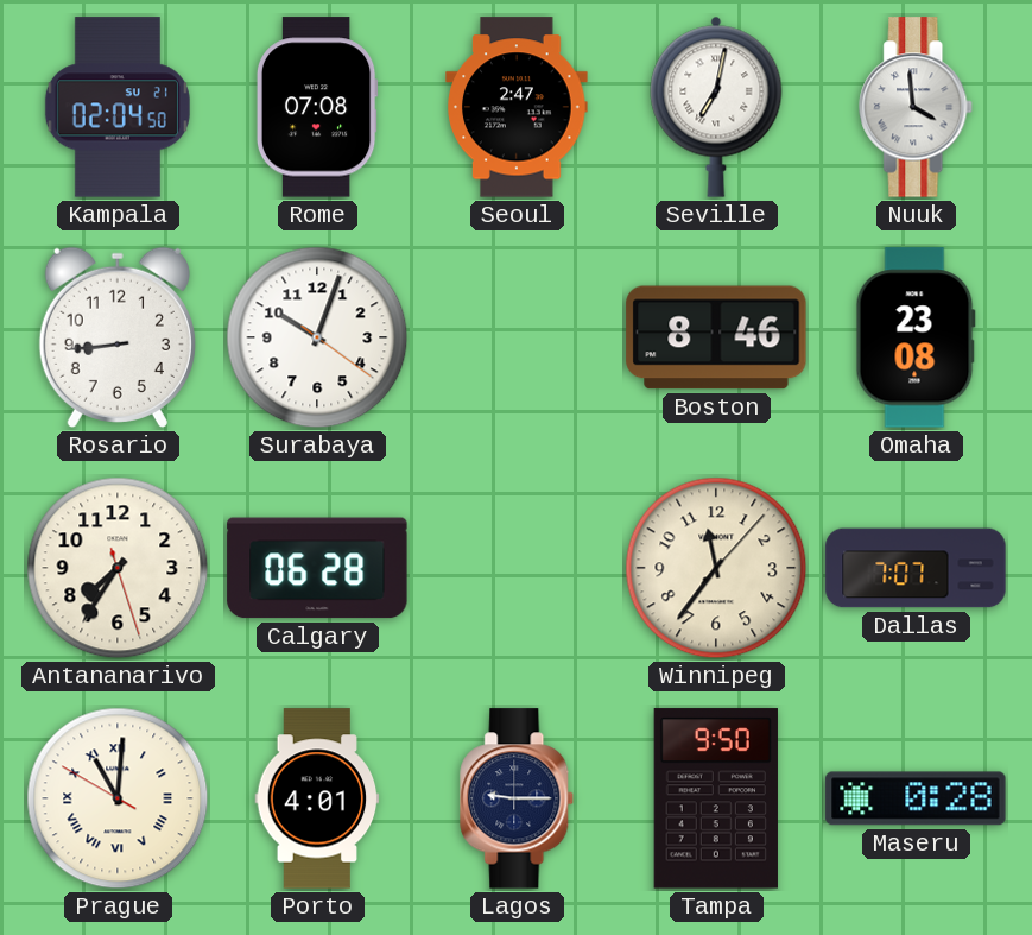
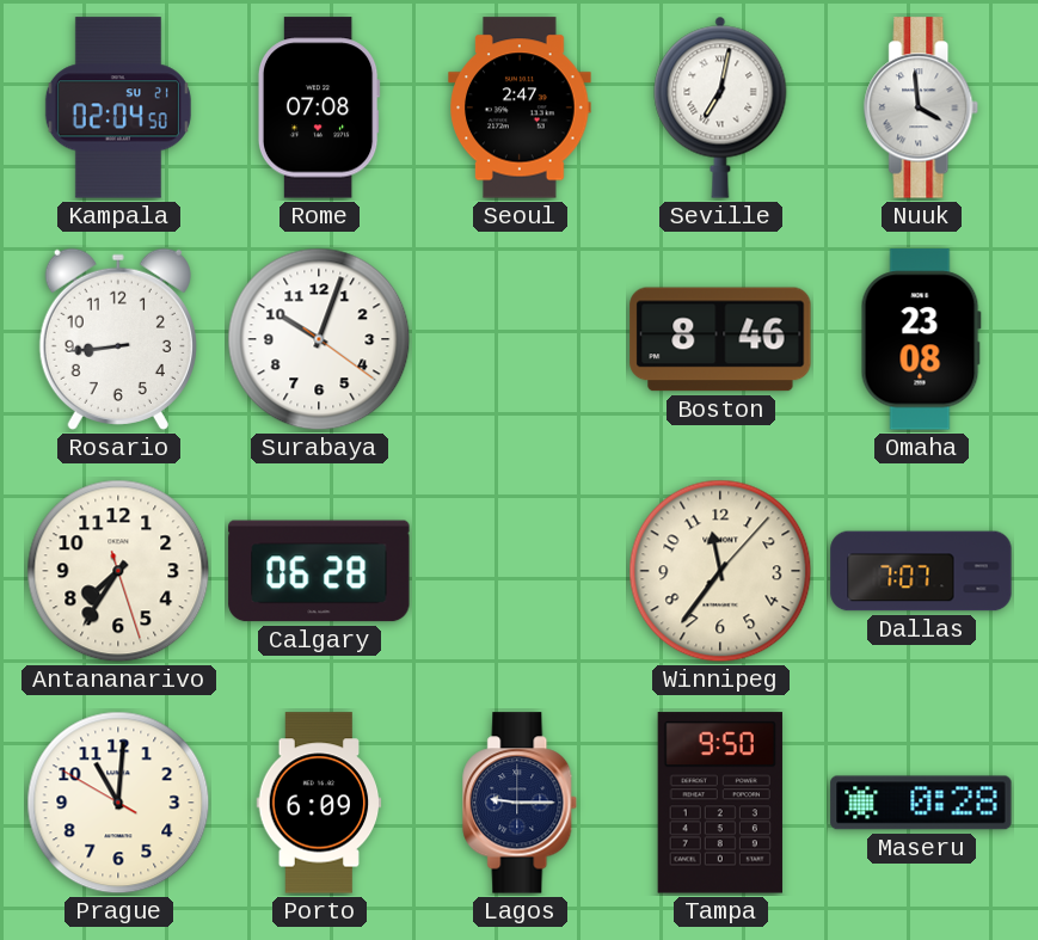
Prague numerals: Roman -> Arabic
Porto: 4:01 -> 6:09
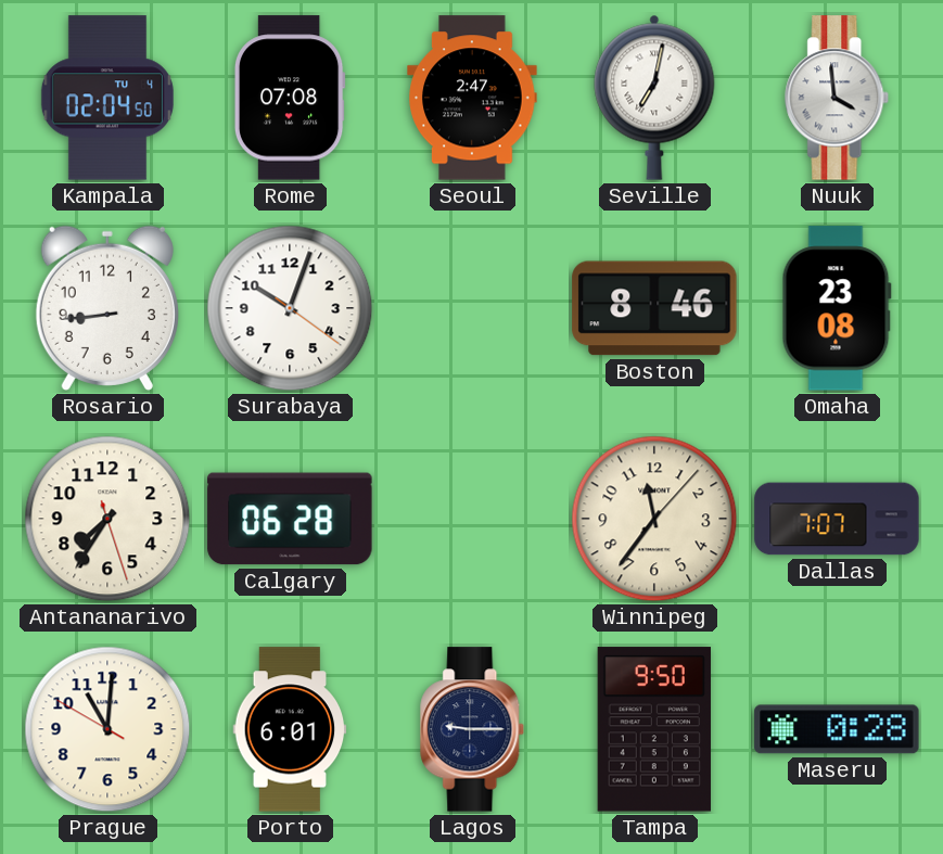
Kampala date: SU 21 -> TU 4
Porto: 6:09 -> 6:01
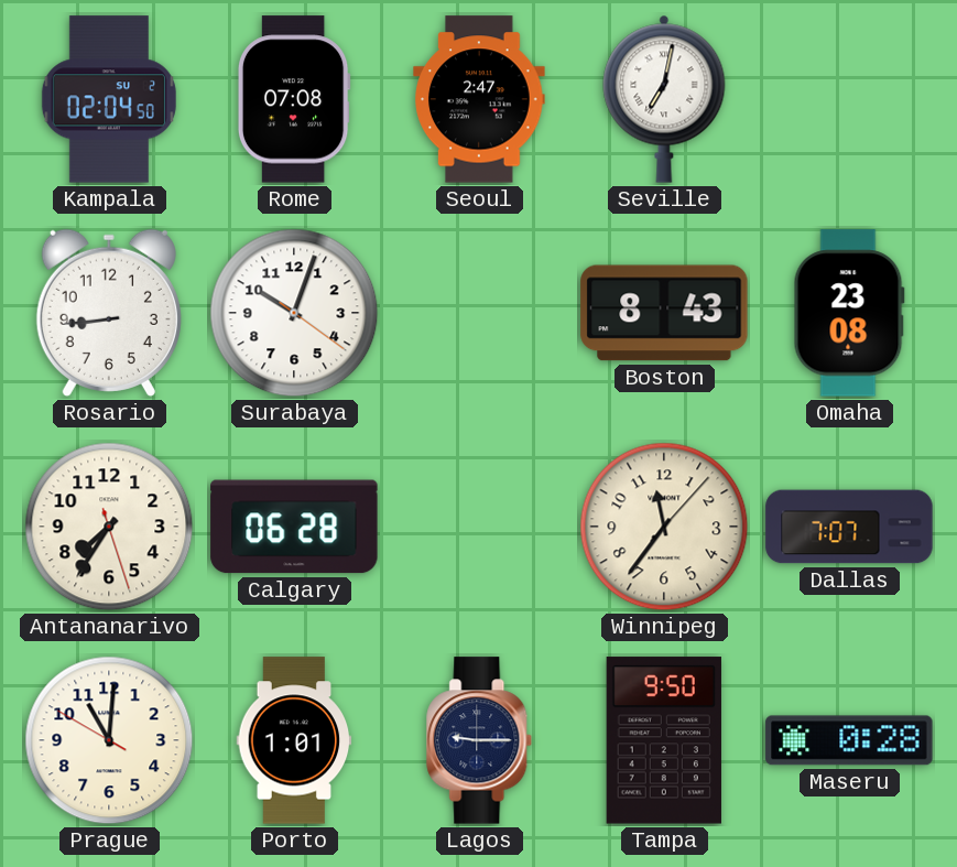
Kampala date: TU 4 -> SU 2
Nuuk: 3:59 -> none
Boston: 8:46 -> 8:43
Porto: 6:01 -> 1:01
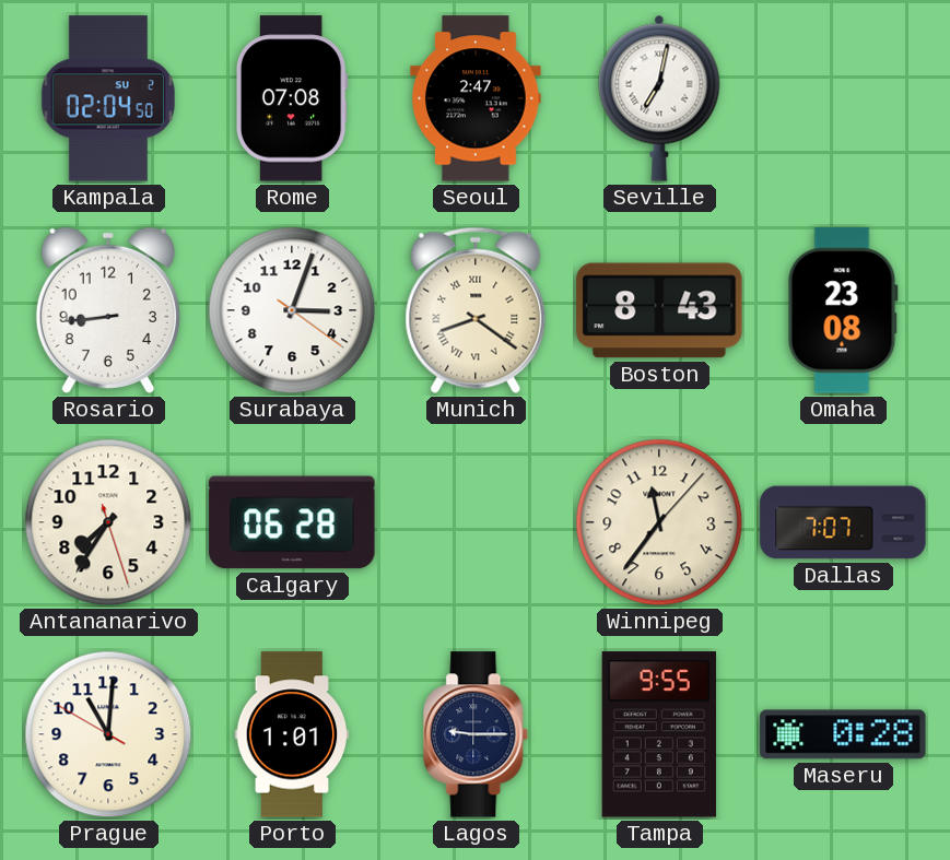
Surabaya: 10:03 -> 3:03
Munich: none -> 8:21
Tampa: 9:50 -> 9:55
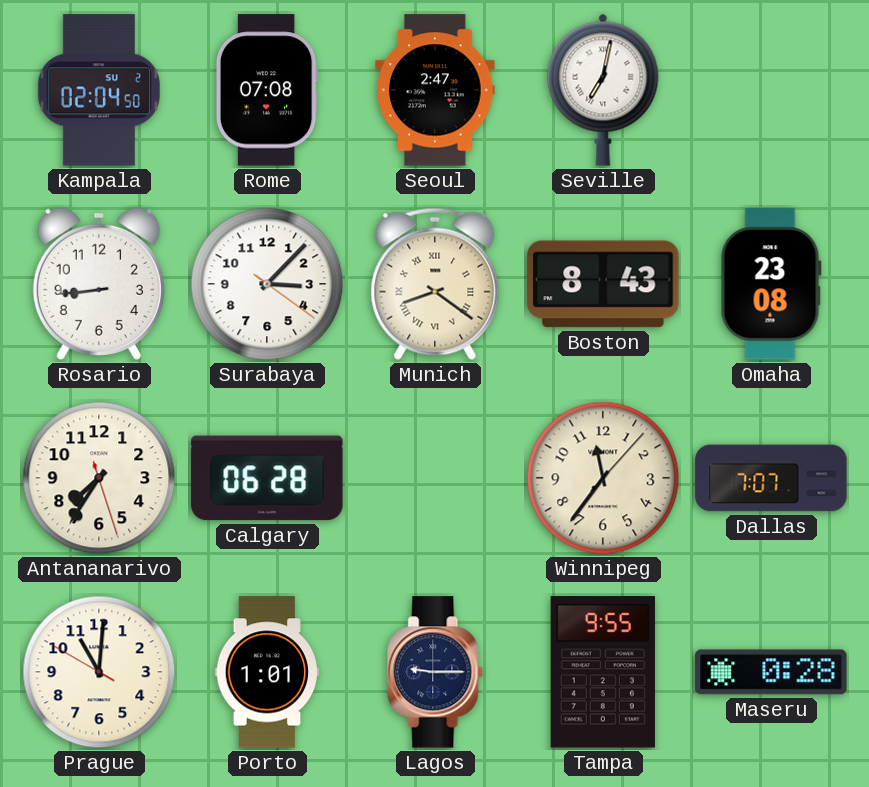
Surabaya: 3:03 -> 3:07
